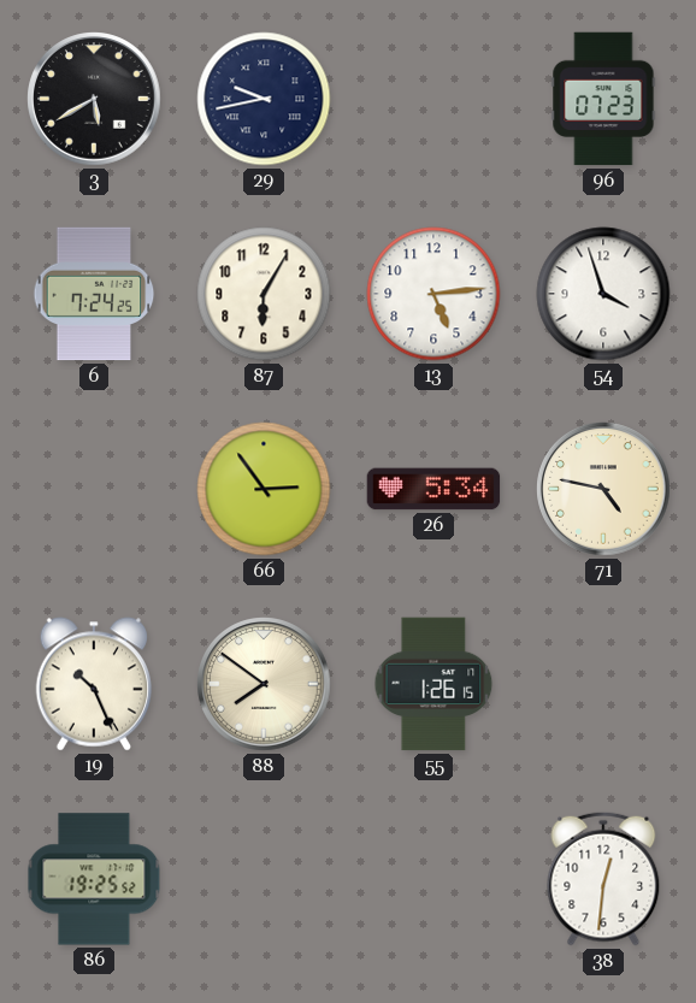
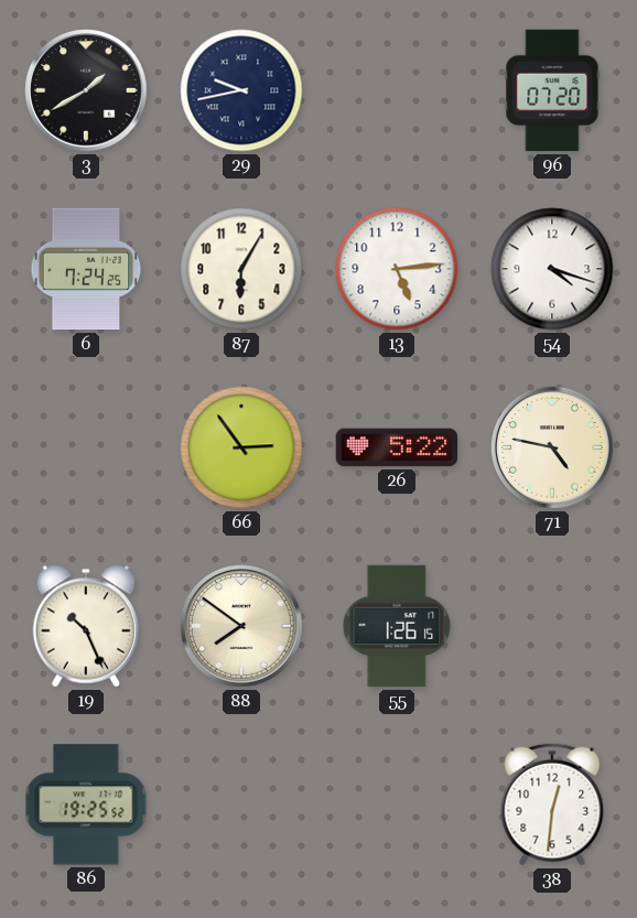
3: 5:40 -> 1:40
96: 07:23 -> 07:20
54: 3:57 -> 4:18
26: 5:34 -> 5:22
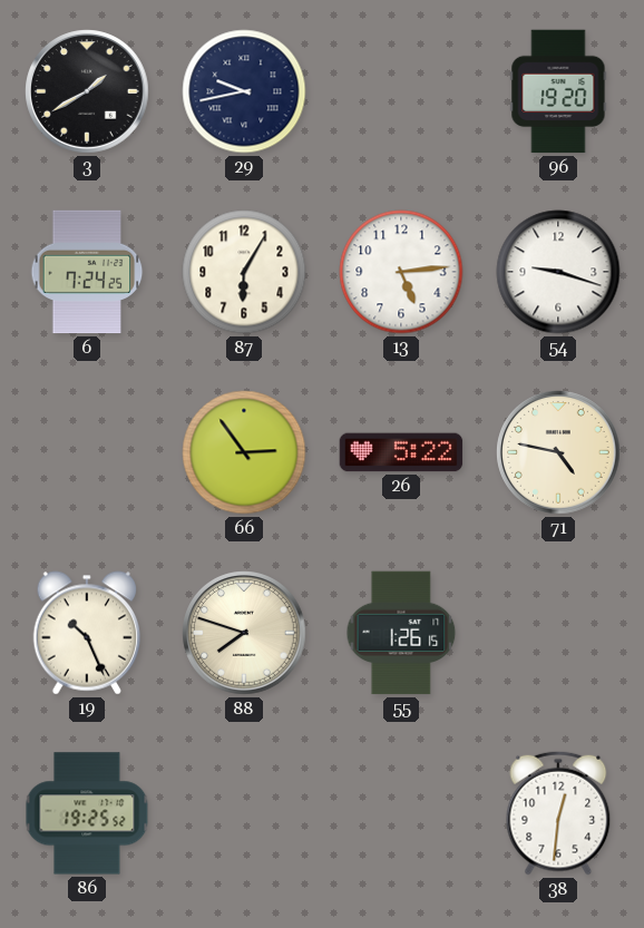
96: 07:20 -> 19:20
54: 4:18 -> 9:18
88: 7:51 -> 7:48
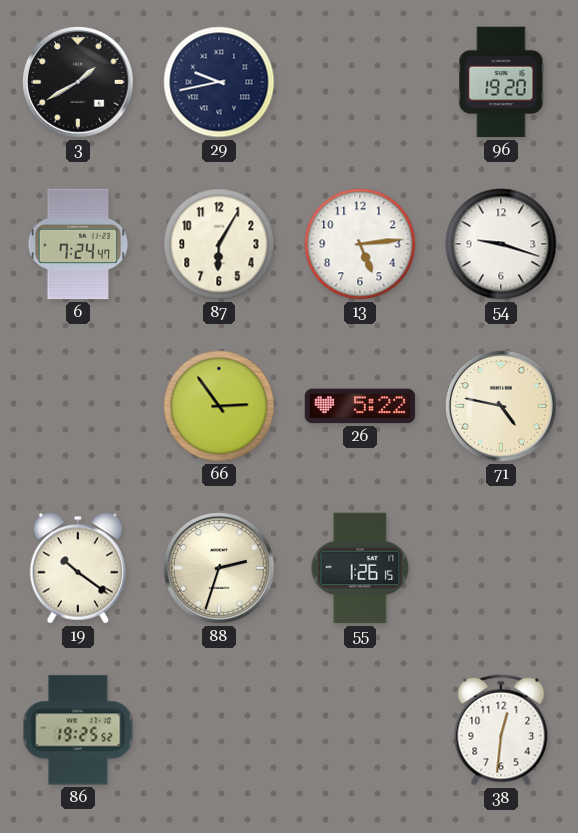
6: 7:24:25 -> 7:24:47
19: 10:26 -> 10:21
88: 7:48 -> 2:33
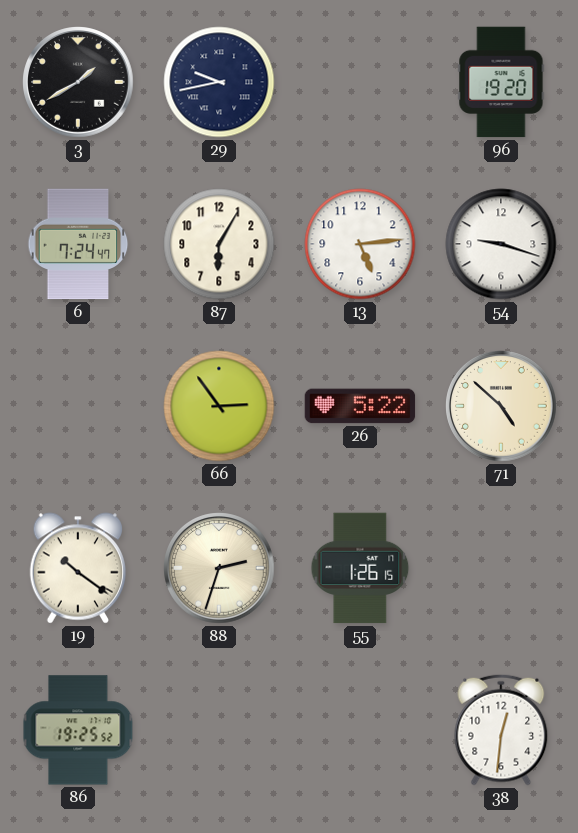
71: 4:47 -> 4:52
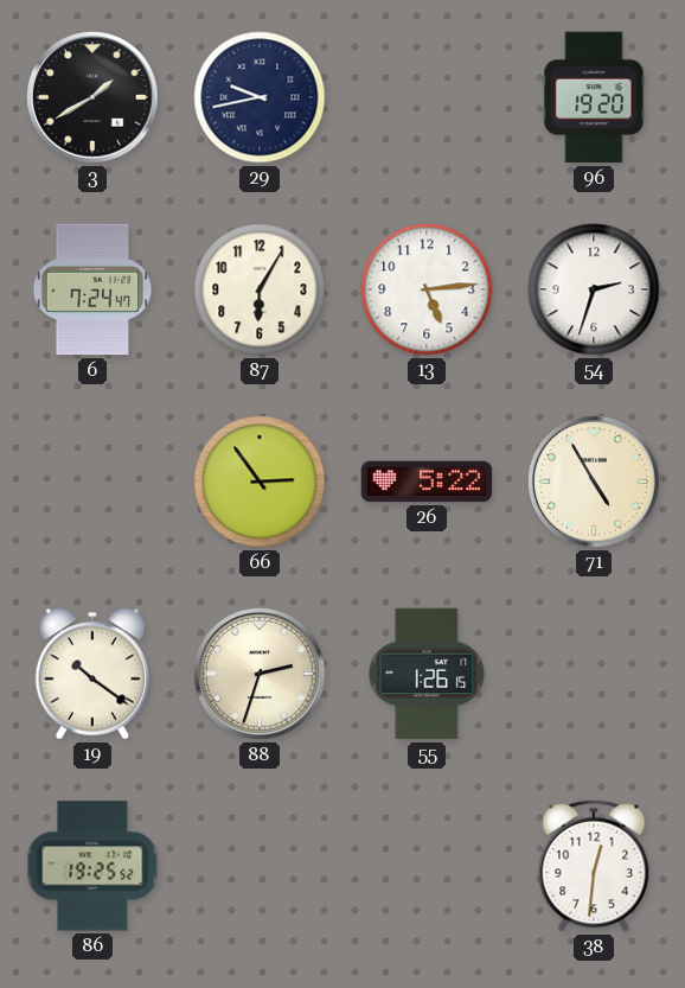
54: 9:18 -> 2:33
71: 4:52 -> 4:55
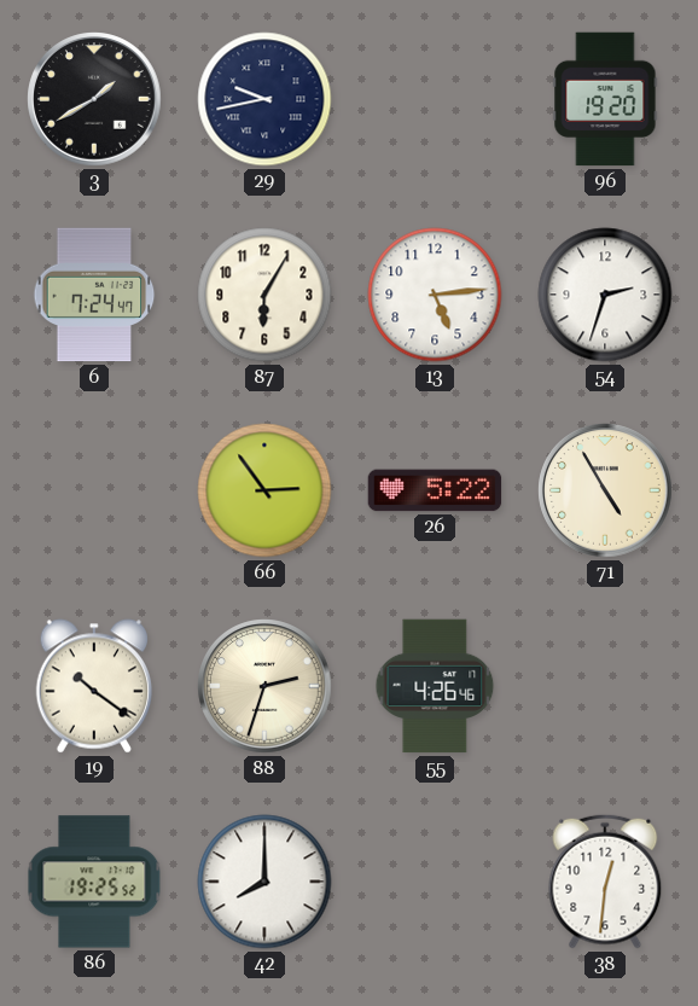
55: 1:26 -> 4:26
42: none -> 8:00
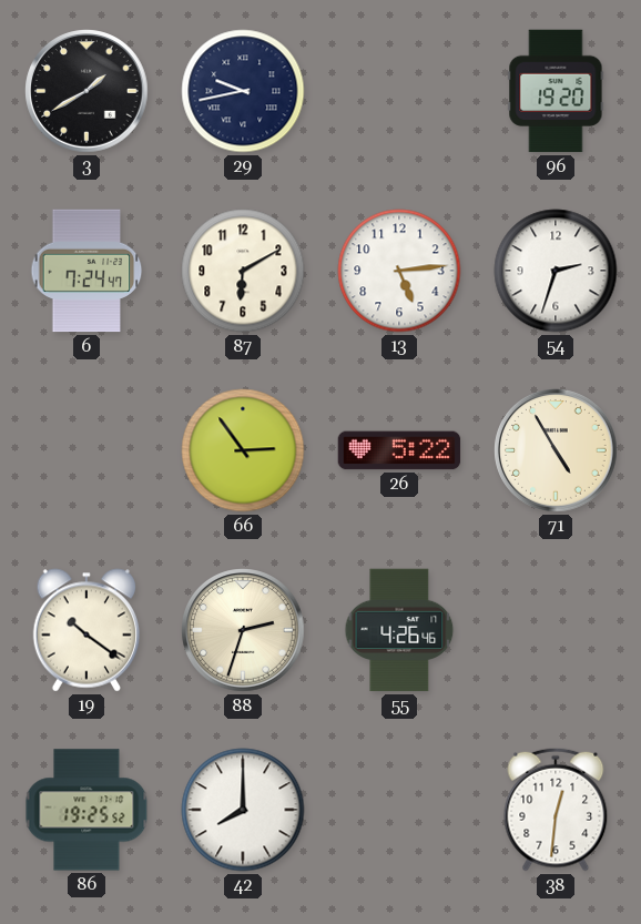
87: 6:05 -> 6:10
